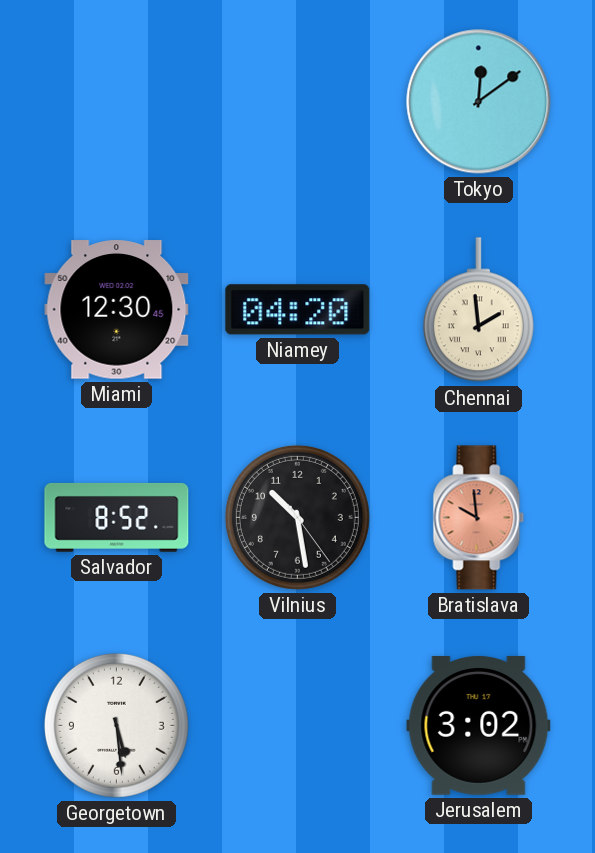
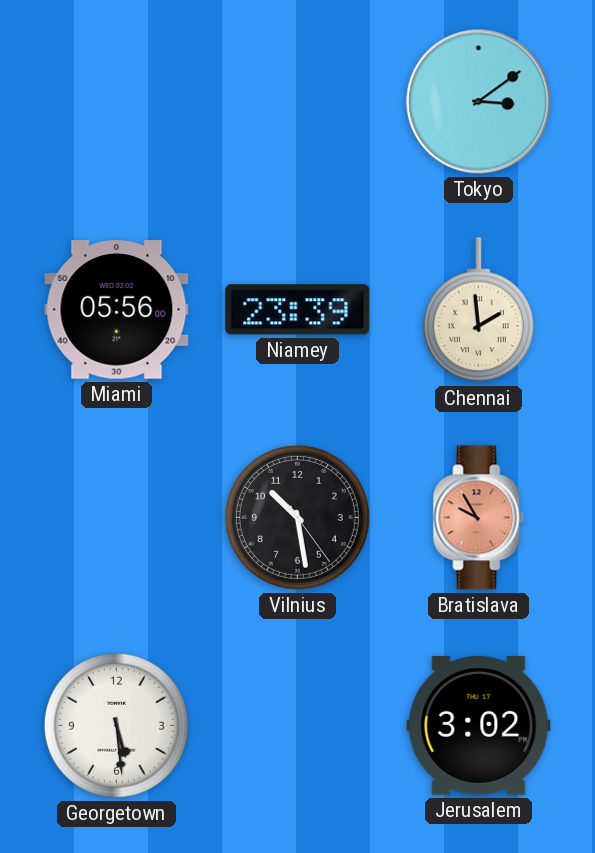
Tokyo: 12:09 -> 3:09
Miami: 12:30 -> 05:56
Niamey: 04:20 -> 23:39
Salvador: 8:52 -> none
Bratislava: 9:59 -> 9:55
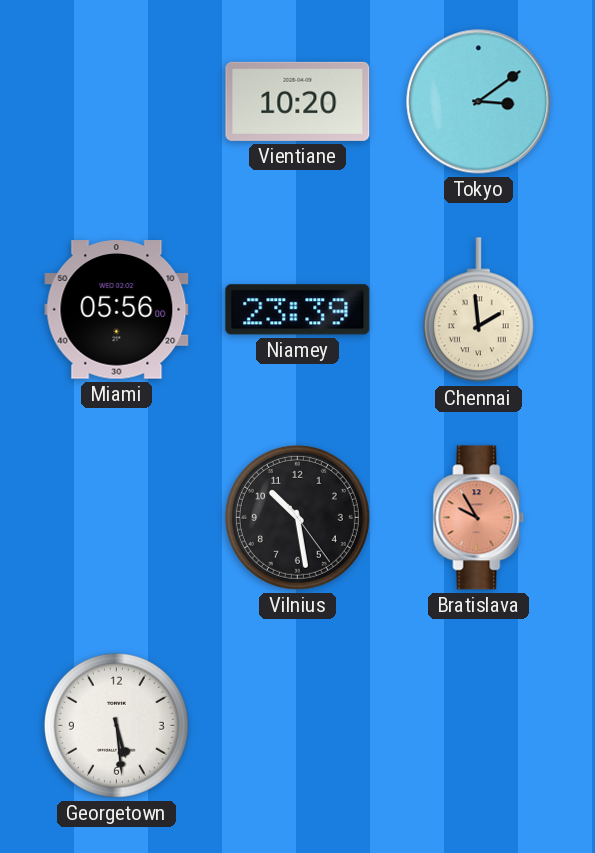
Vientiane: none -> 10:20
Jerusalem: 3:02 -> none
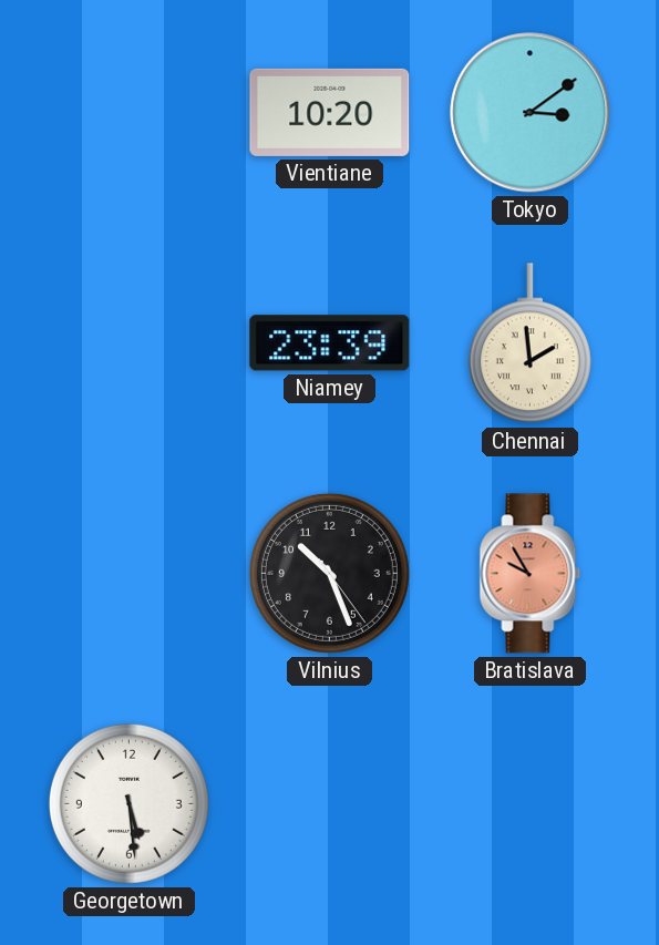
Miami: 05:56 -> none
Vilnius: 10:28 -> 10:26
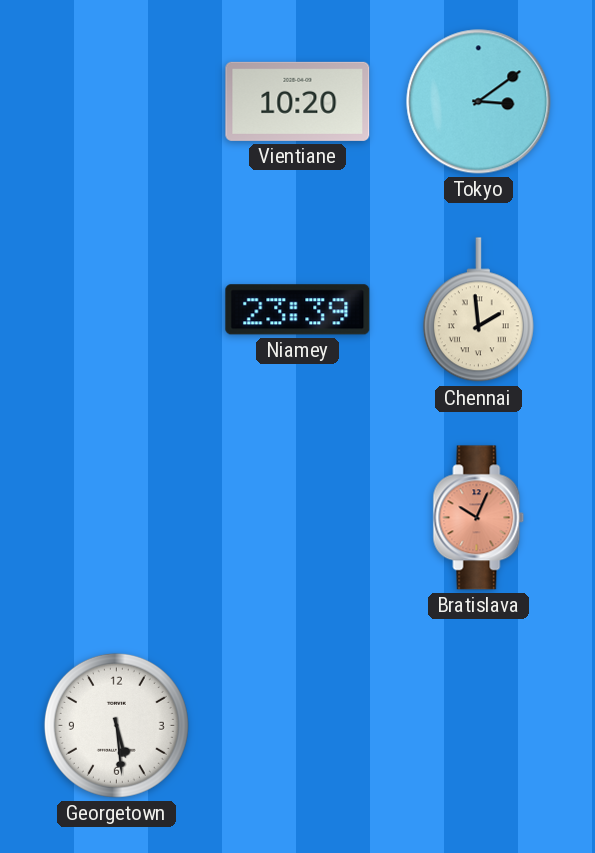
Vilnius: 10:26 -> none
Bratislava: 9:55 -> 10:04
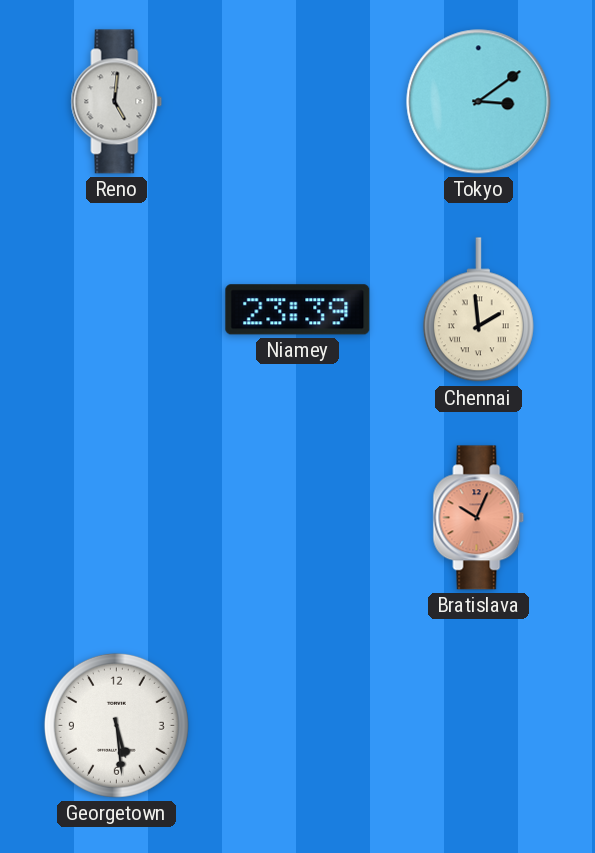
Reno: none -> 5:01
Vientiane: 10:20 -> none
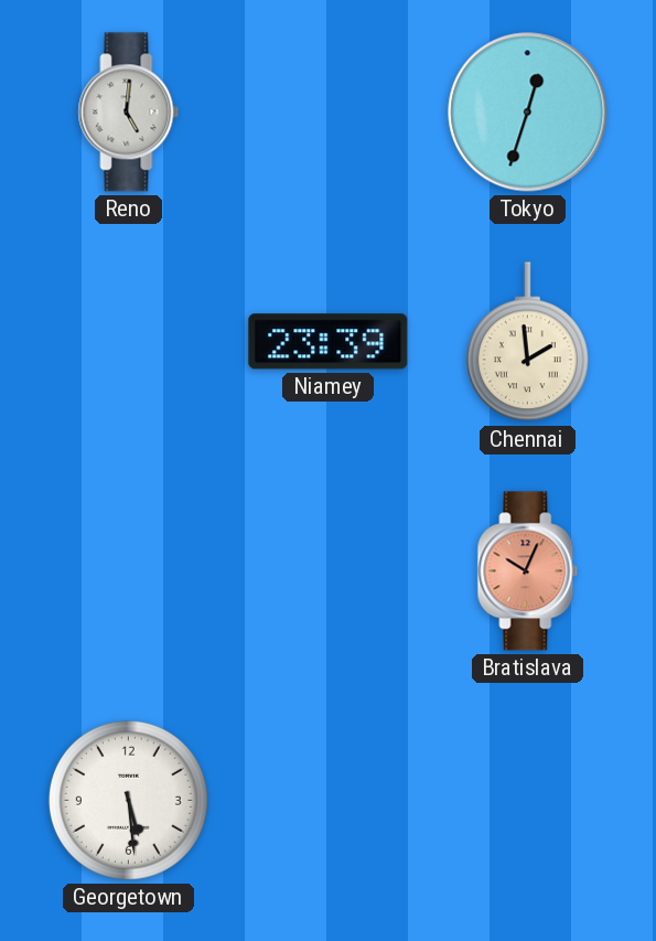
Tokyo: 3:09 -> 12:33
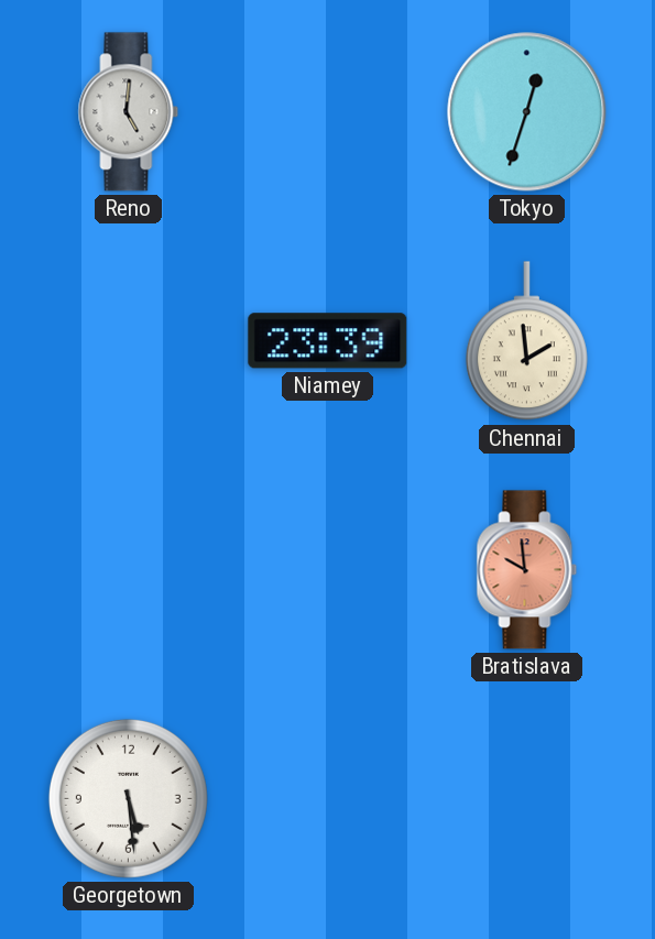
Bratislava: 10:04 -> 9:59
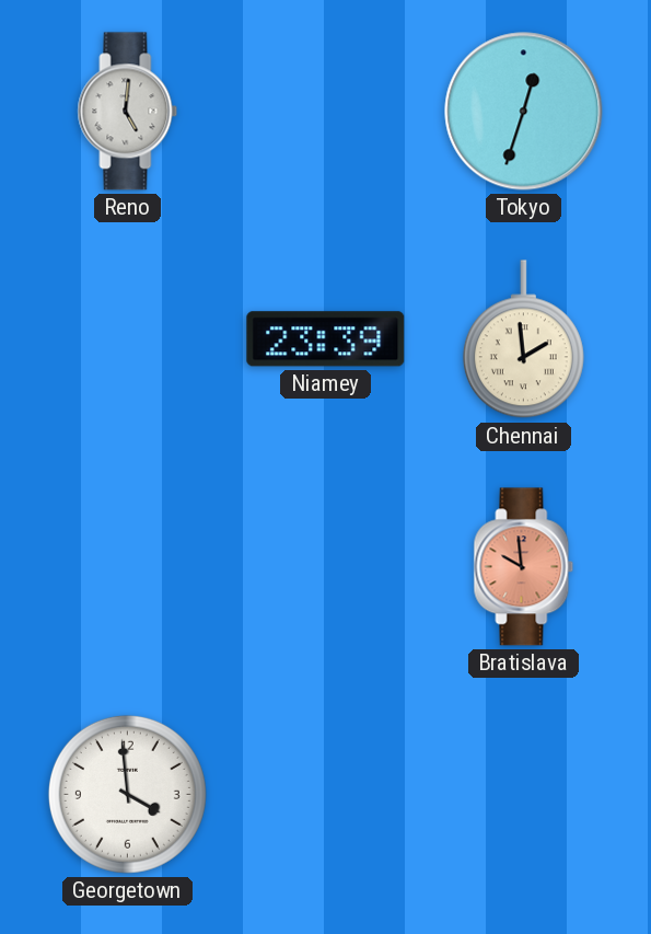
Georgetown: 5:29 -> 3:59
